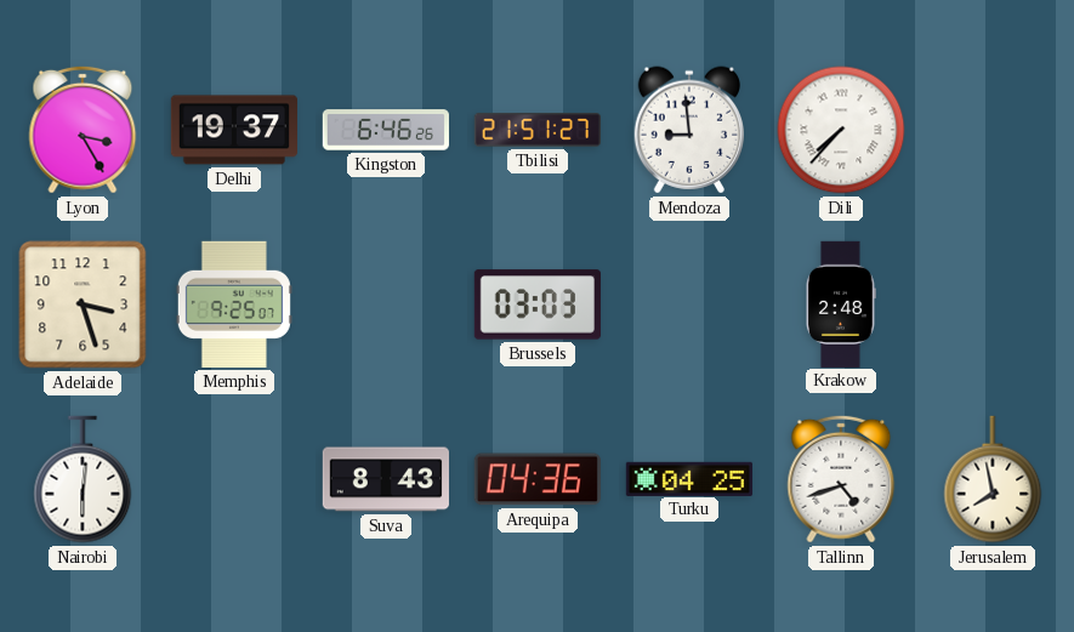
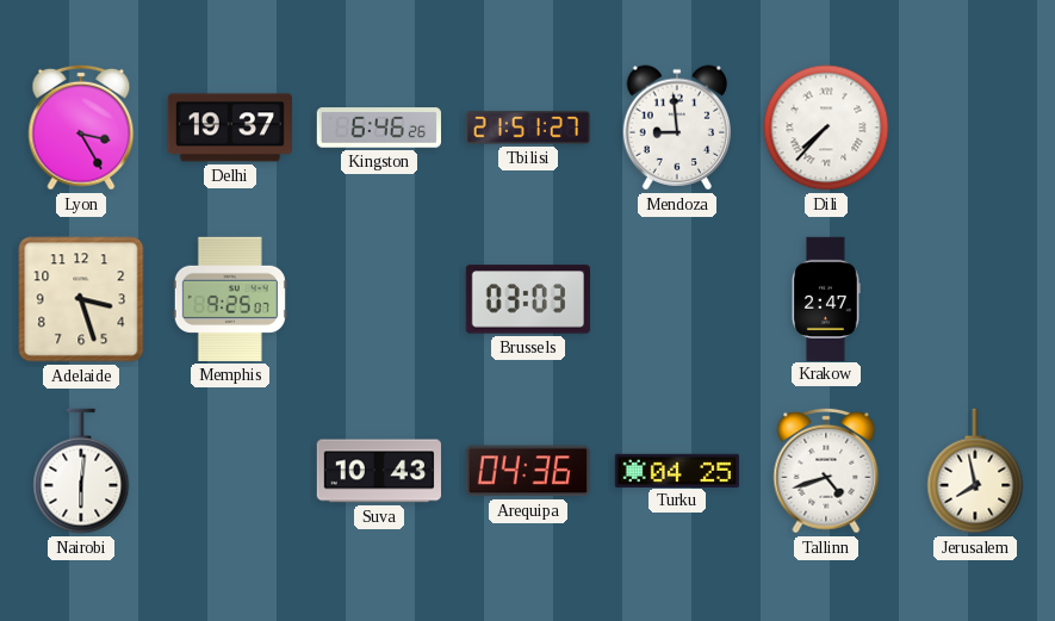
Krakow: 2:48 -> 2:47
Suva: 8:43 -> 10:43
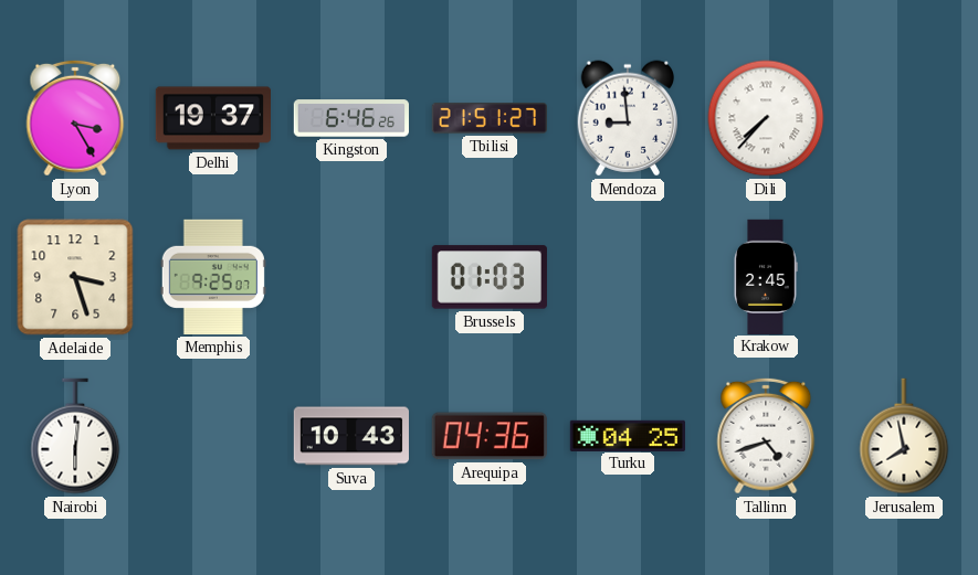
Brussels: 03:03 -> 01:03
Krakow: 2:47 -> 2:45
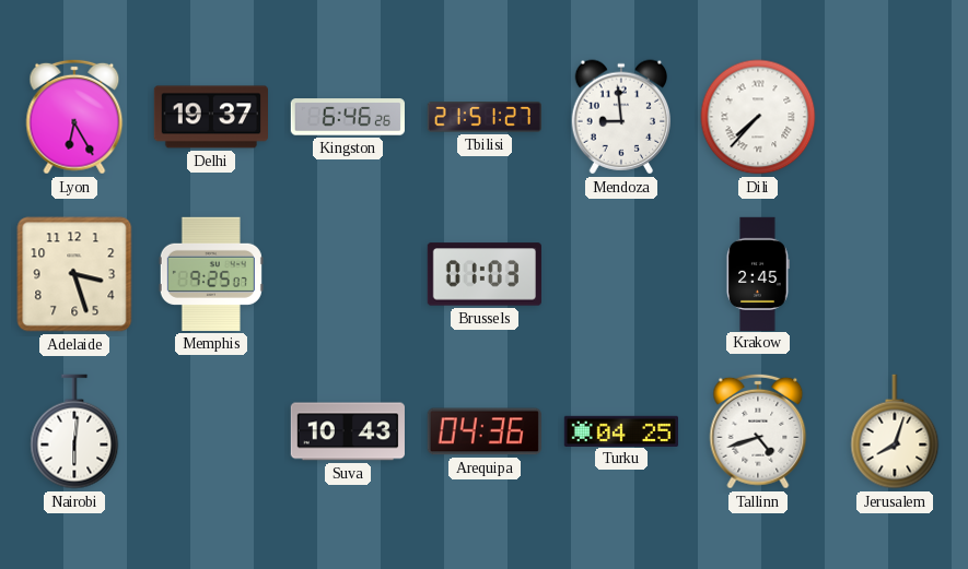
Lyon: 3:25 -> 6:25
Jerusalem: 7:58 -> 8:03
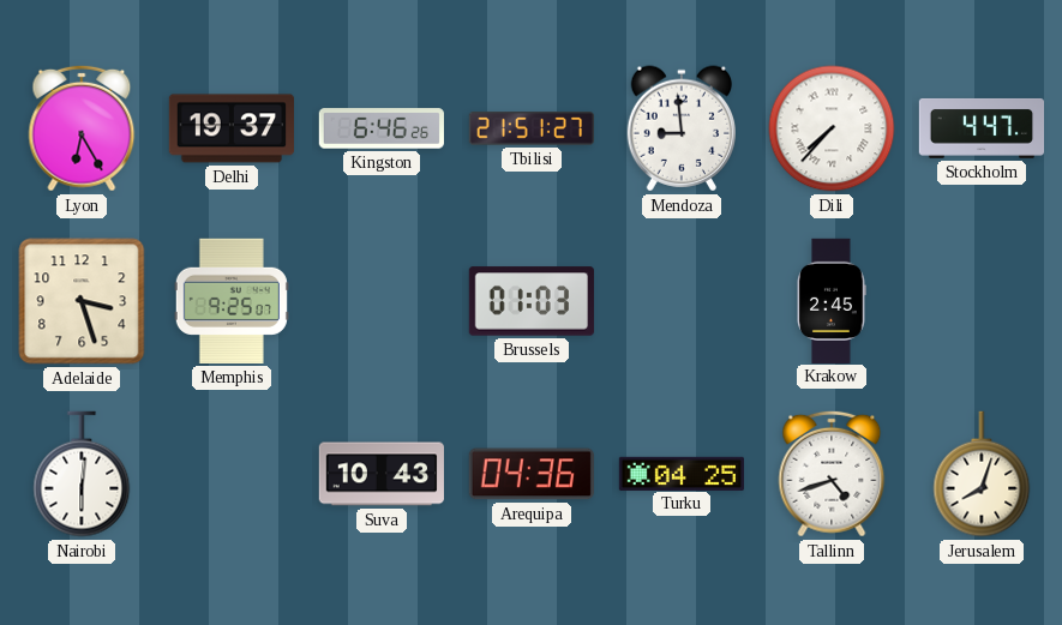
Stockholm: none -> 4:47
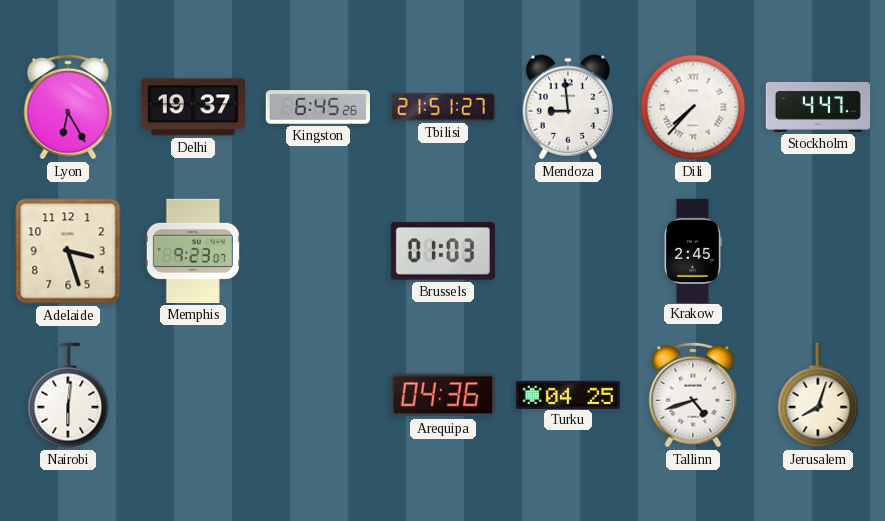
Kingston: 6:46 -> 6:45
Memphis: 9:25 -> 9:23
Suva: 10:43 -> none
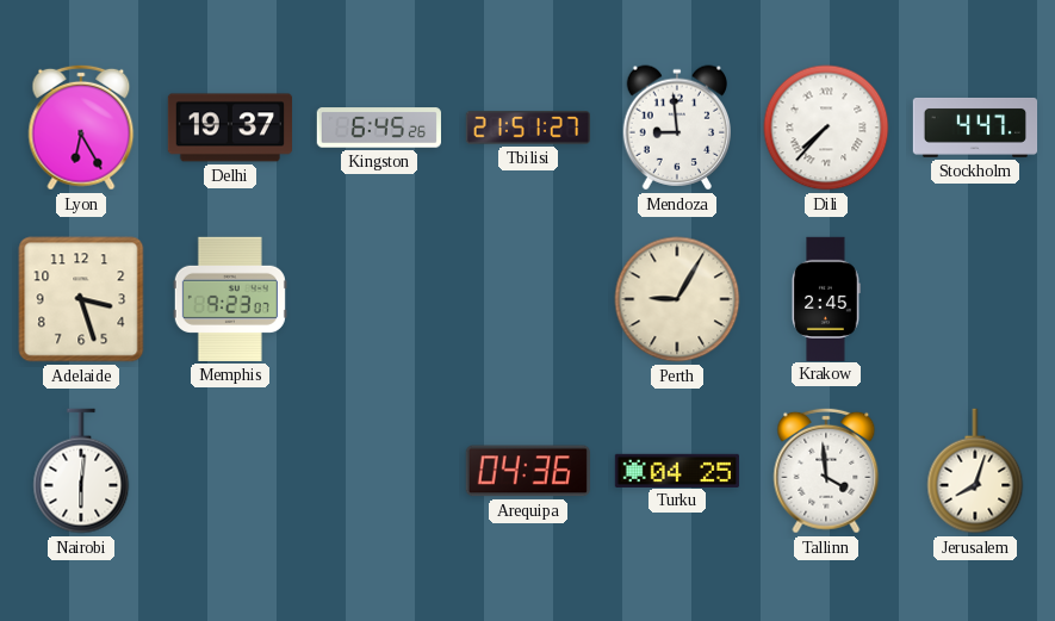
Brussels: 01:03 -> none
Perth: none -> 9:05
Tallinn: 4:42 -> 3:59
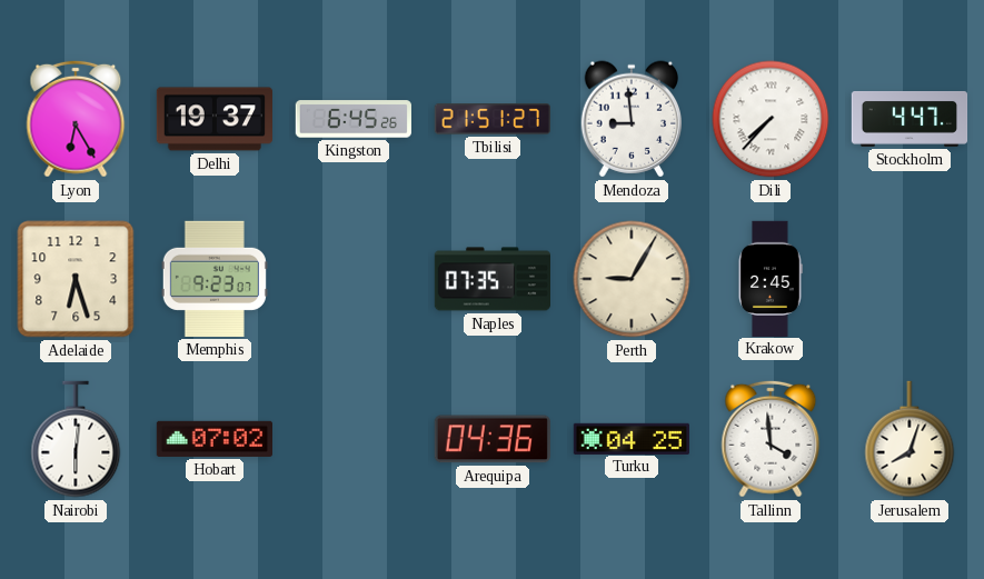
Adelaide: 3:27 -> 6:27
Naples: none -> 07:35
Hobart: none -> 07:02
